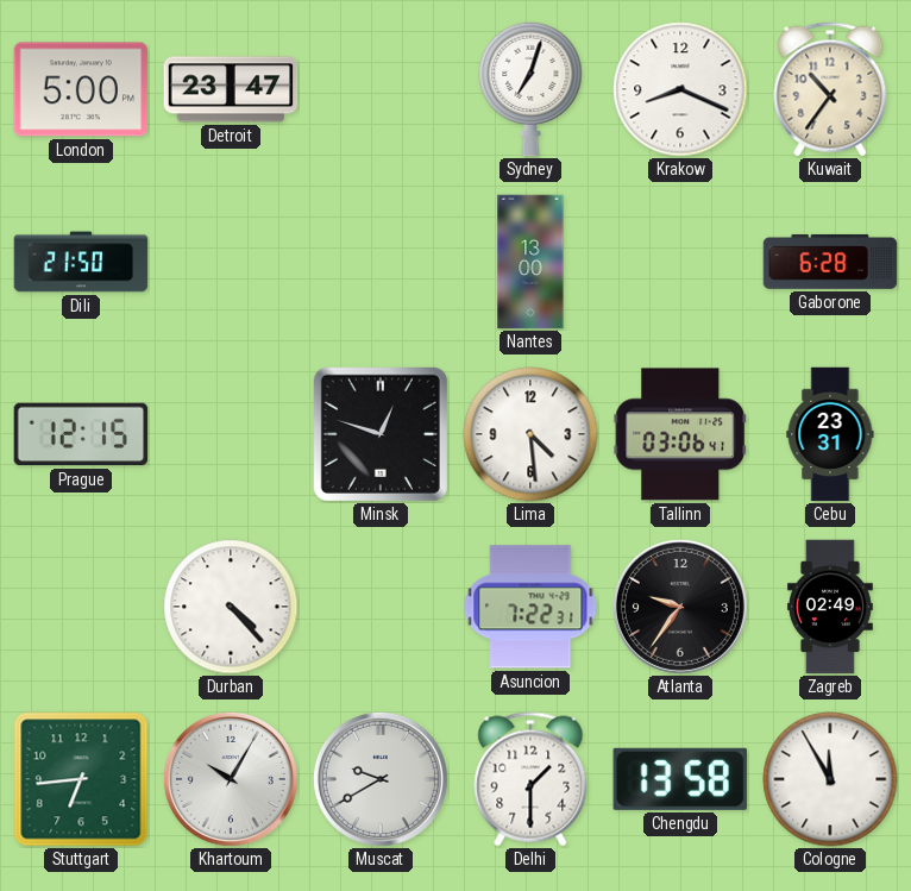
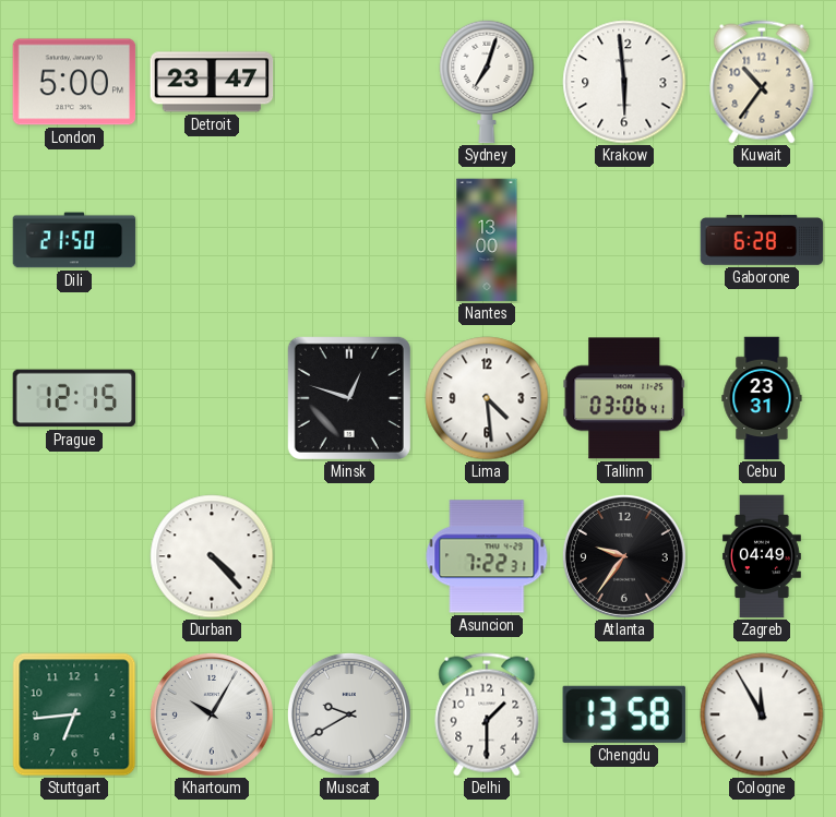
Krakow: 8:19 -> 5:59
Zagreb: 02:49 -> 04:49
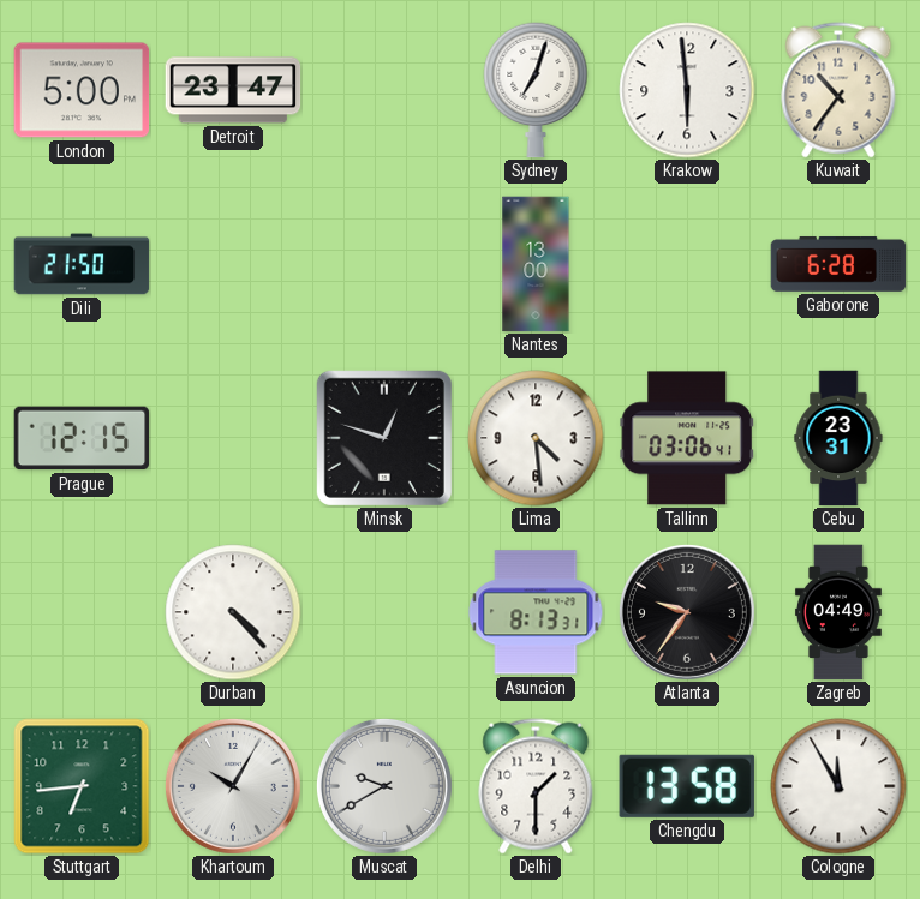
Asuncion: 7:22 -> 8:13
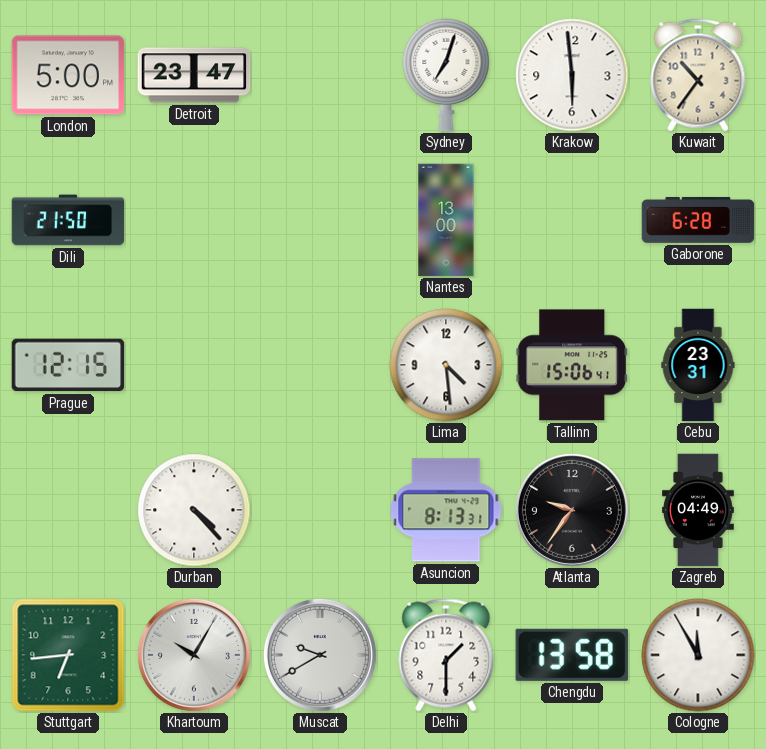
Minsk: 12:48 -> none
Tallinn: 03:06 -> 15:06
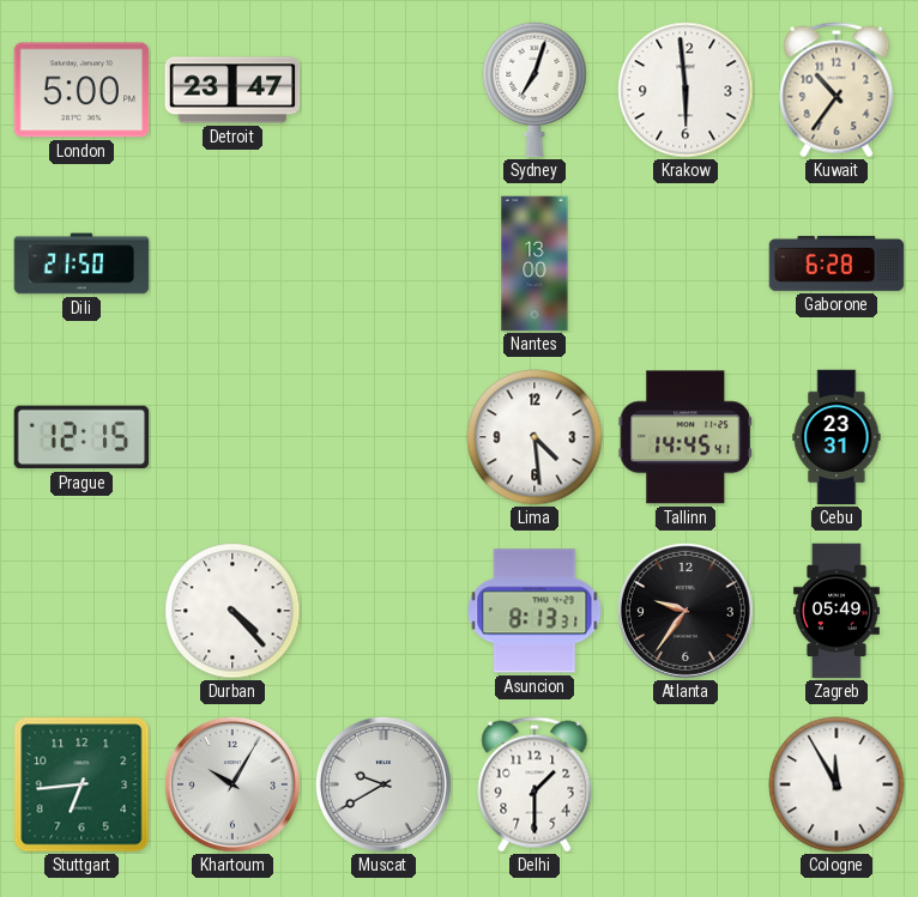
Tallinn: 15:06 -> 14:45
Zagreb: 04:49 -> 05:49
Chengdu: 13:58 -> none
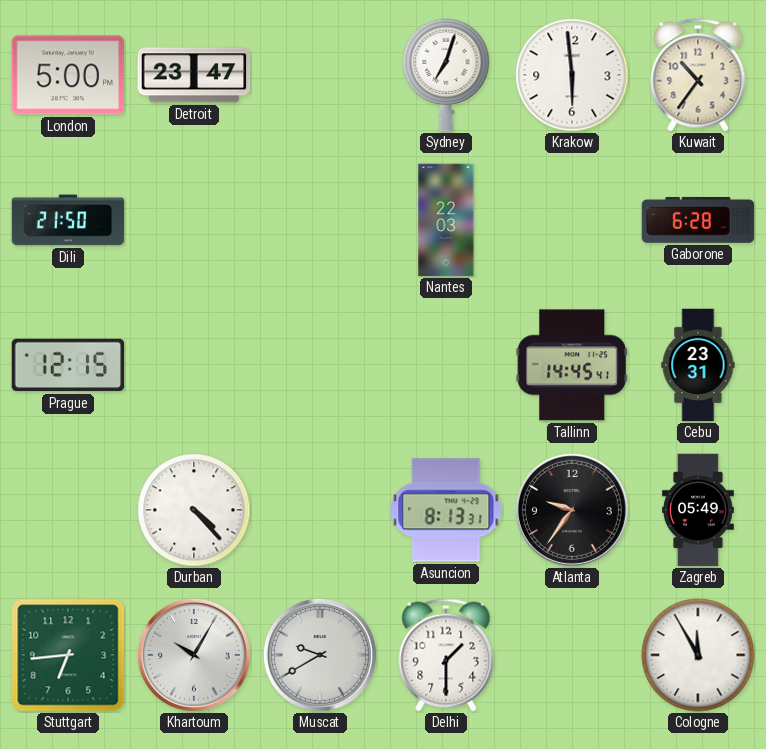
Nantes: 13:00 -> 22:03
Lima: 4:29 -> none
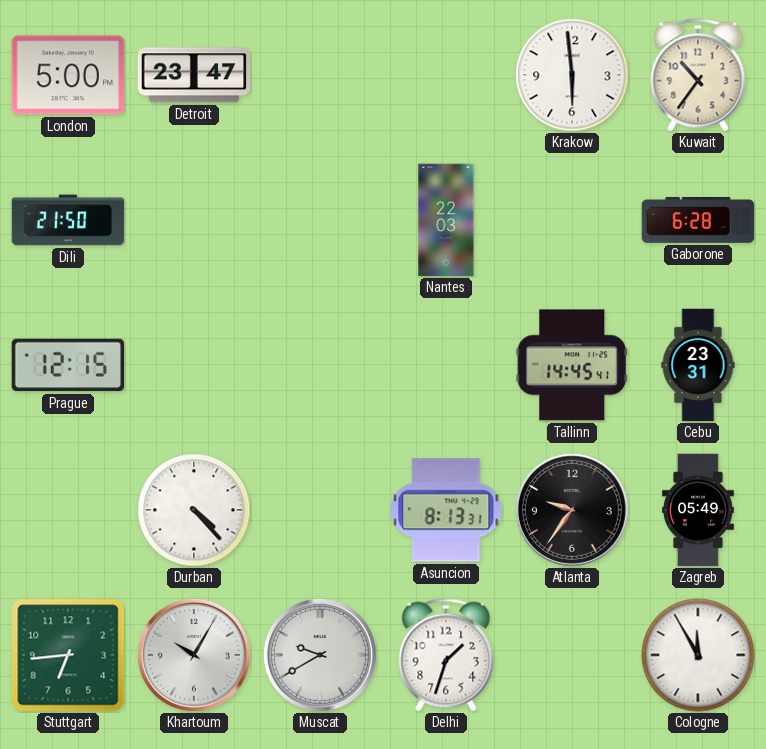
Sydney: 7:03 -> none
Delhi: 1:30 -> 1:33
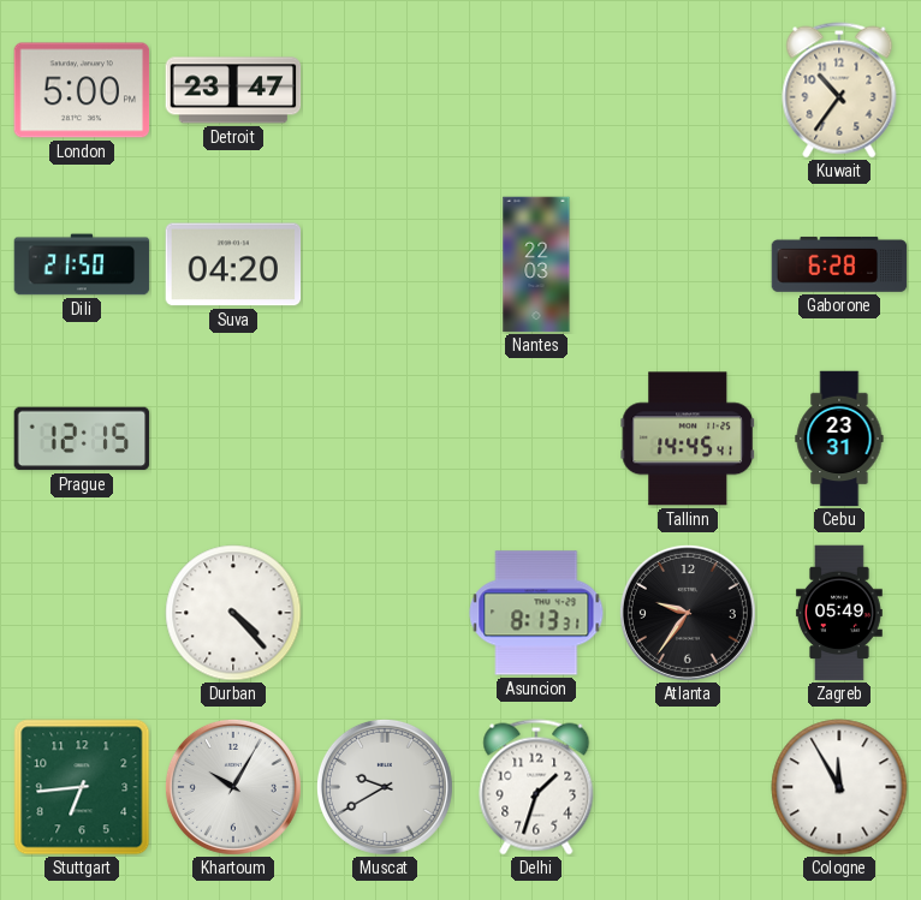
Krakow: 5:59 -> none
Suva: none -> 04:20
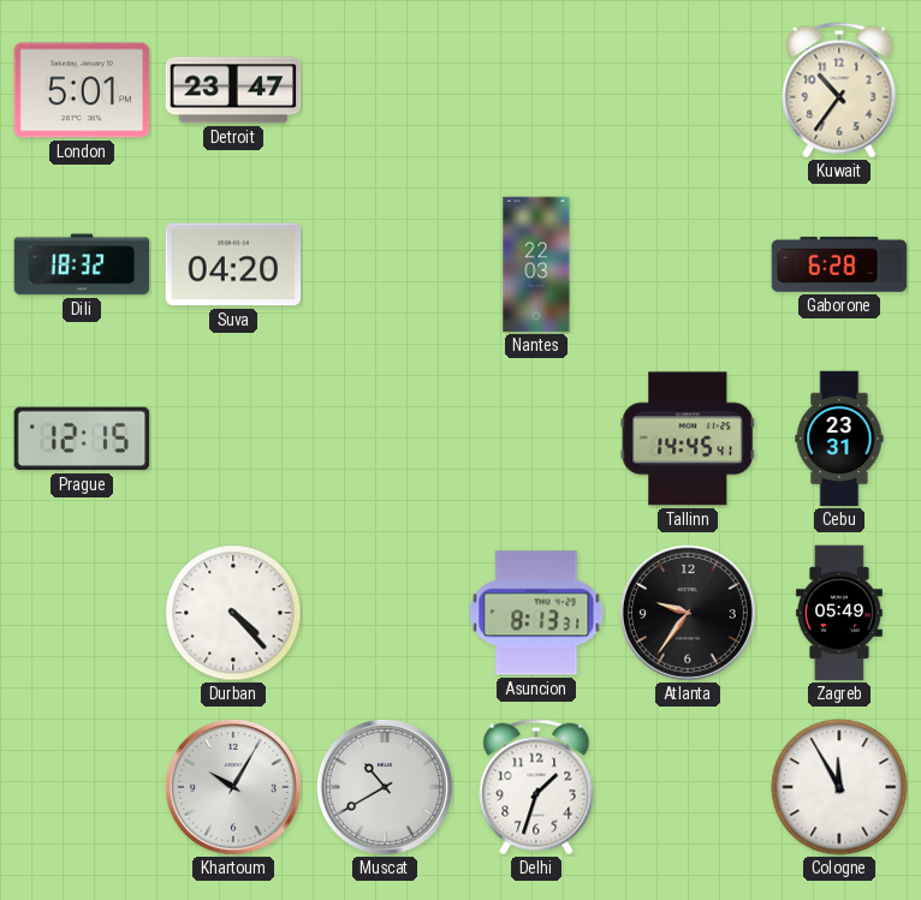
London: 5:00 -> 5:01
Dili: 21:50 -> 18:32
Stuttgart: 6:44 -> none
Muscat: 9:40 -> 10:40
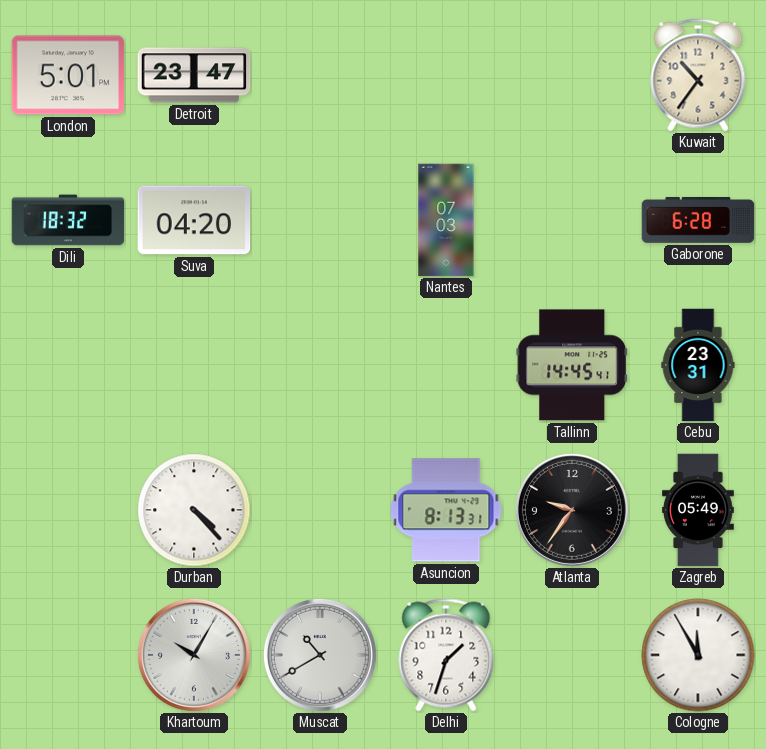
Nantes: 22:03 -> 07:03
Prague: 12:15 -> none
